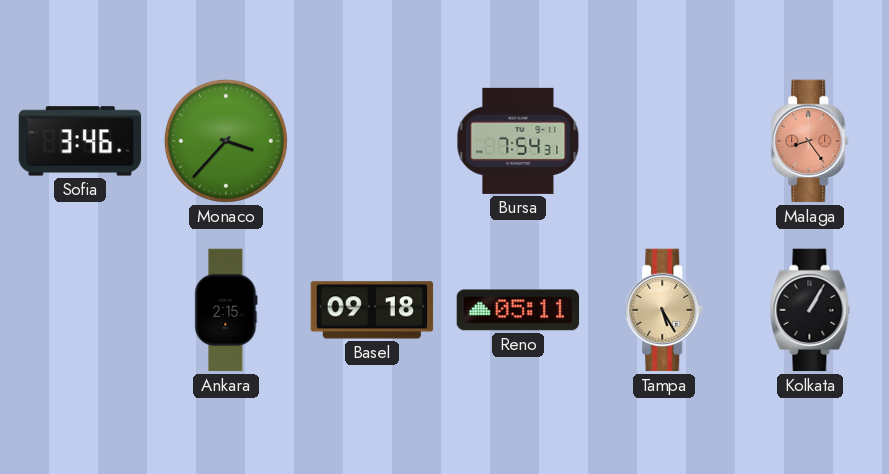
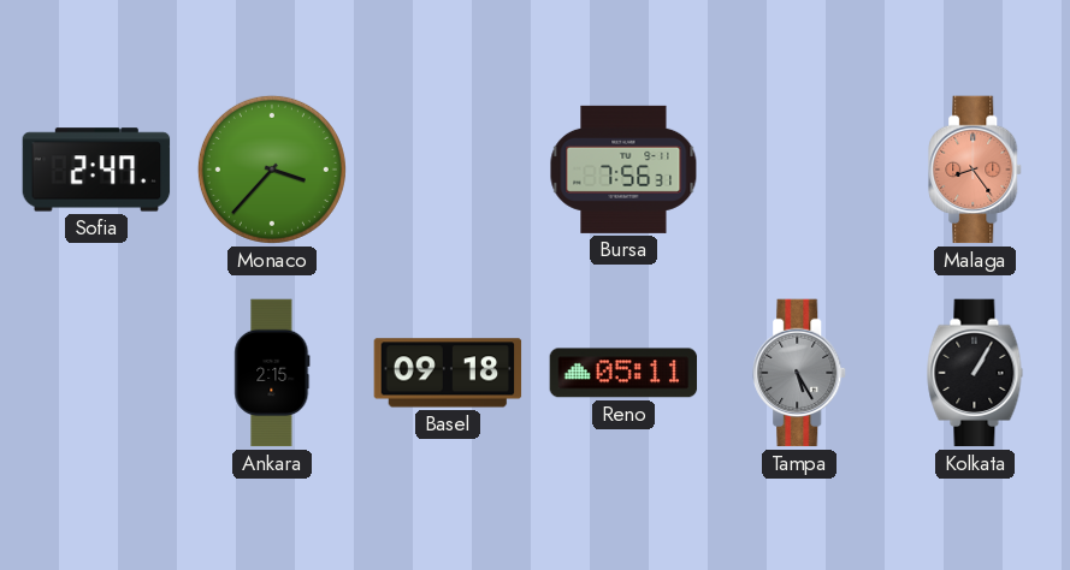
Sofia: 3:46 -> 2:47
Bursa: 7:54 -> 7:56
Tampa dial: champagne -> grey
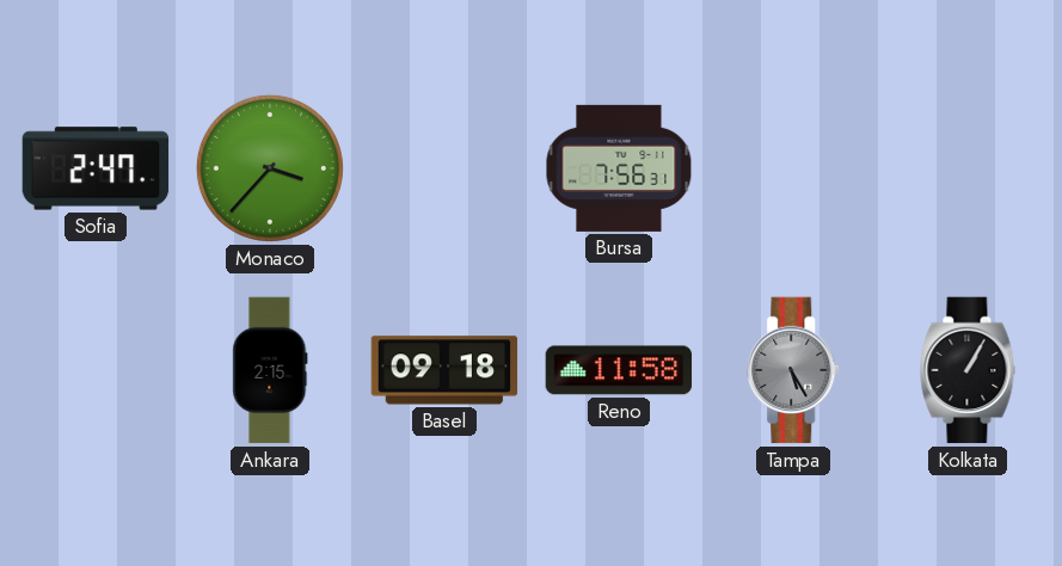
Malaga: 8:24 -> none
Reno: 05:11 -> 11:58
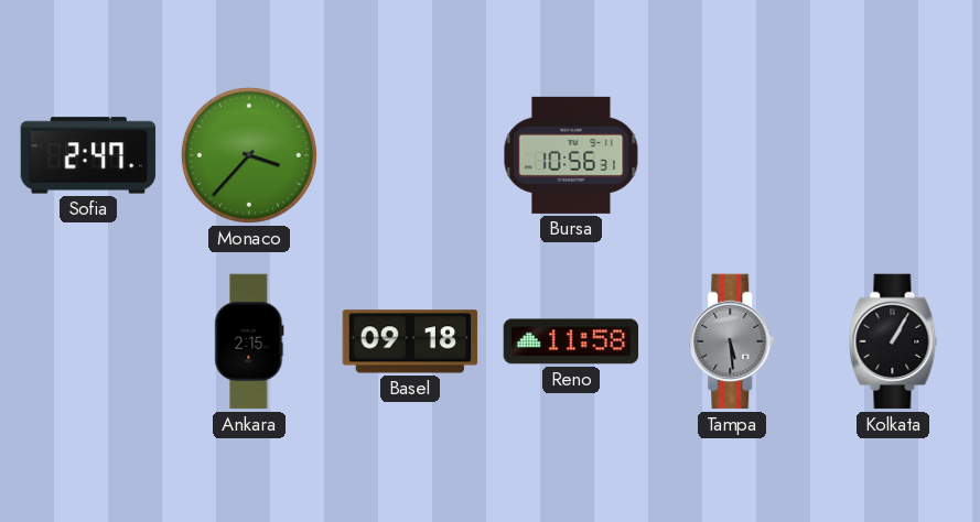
Bursa: 7:56 -> 10:56
Tampa: 5:25 -> 5:29
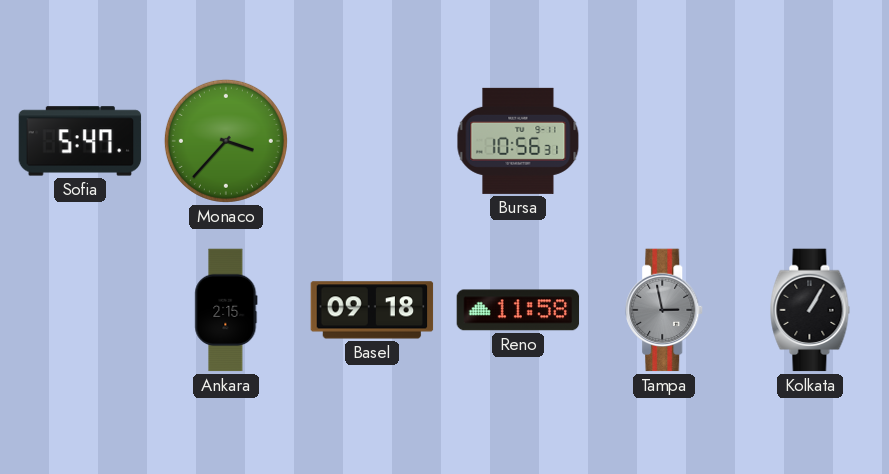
Sofia: 2:47 -> 5:47
Tampa: 5:29 -> 2:58
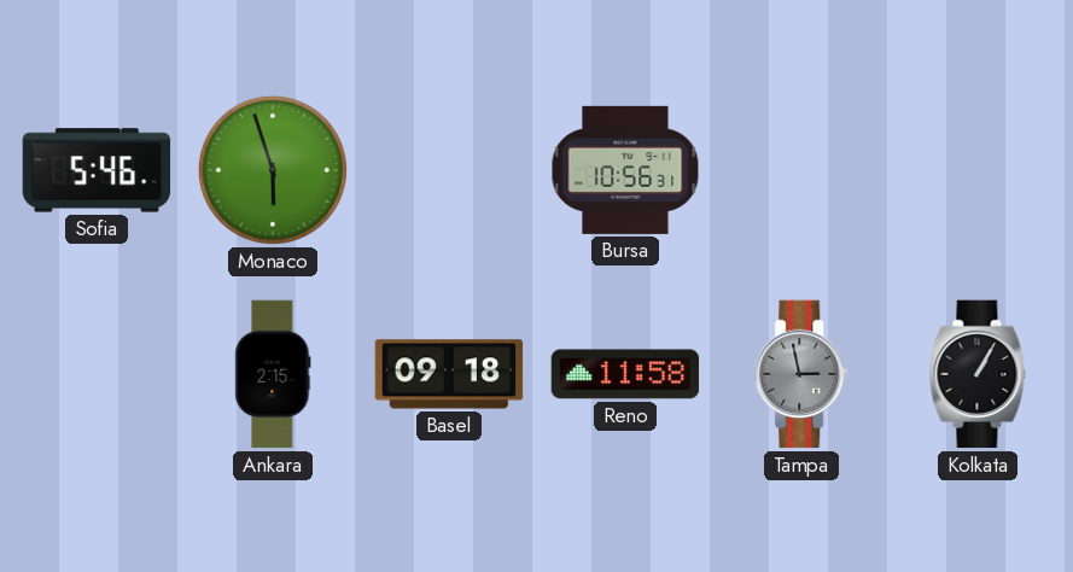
Sofia: 5:47 -> 5:46
Monaco: 3:37 -> 5:57
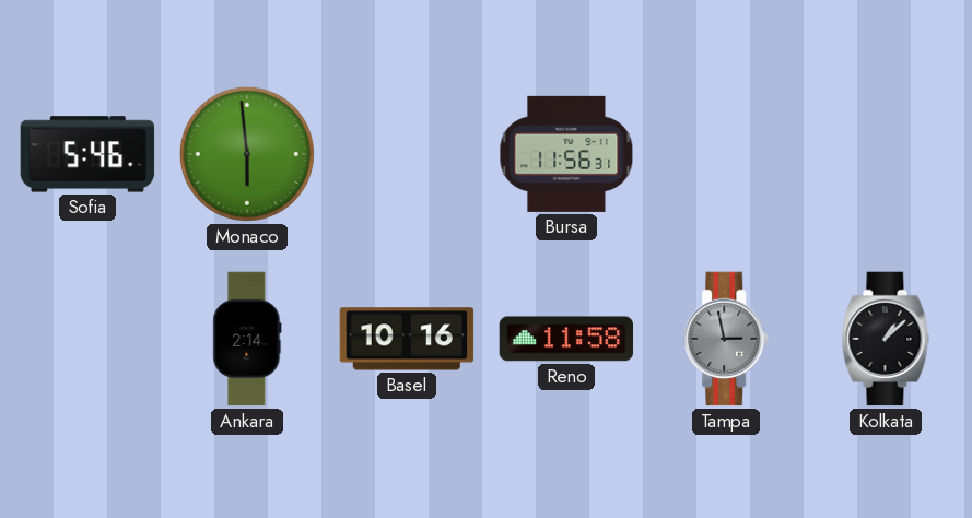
Monaco: 5:57 -> 5:59
Bursa: 10:56 -> 11:56
Ankara: 2:15 -> 2:14
Basel: 09:18 -> 10:16
Kolkata: 1:05 -> 1:08
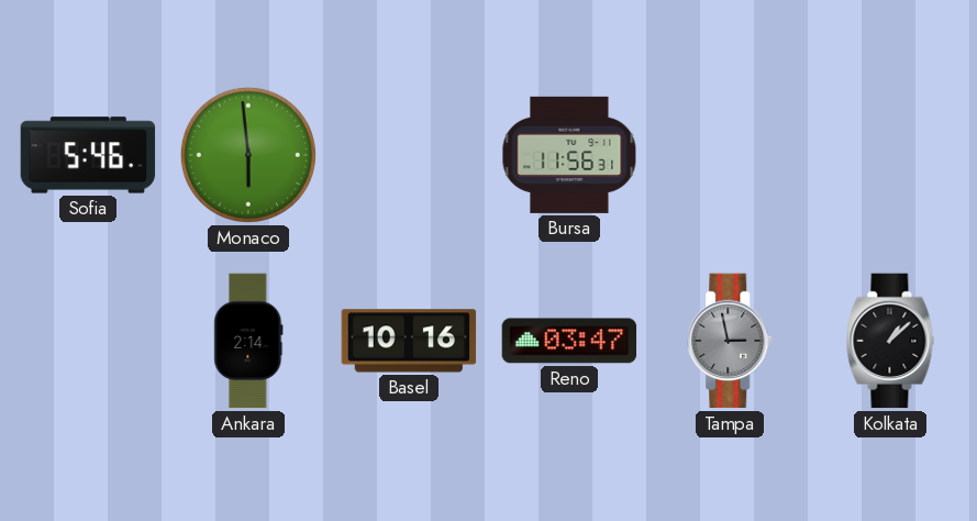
Reno: 11:58 -> 03:47
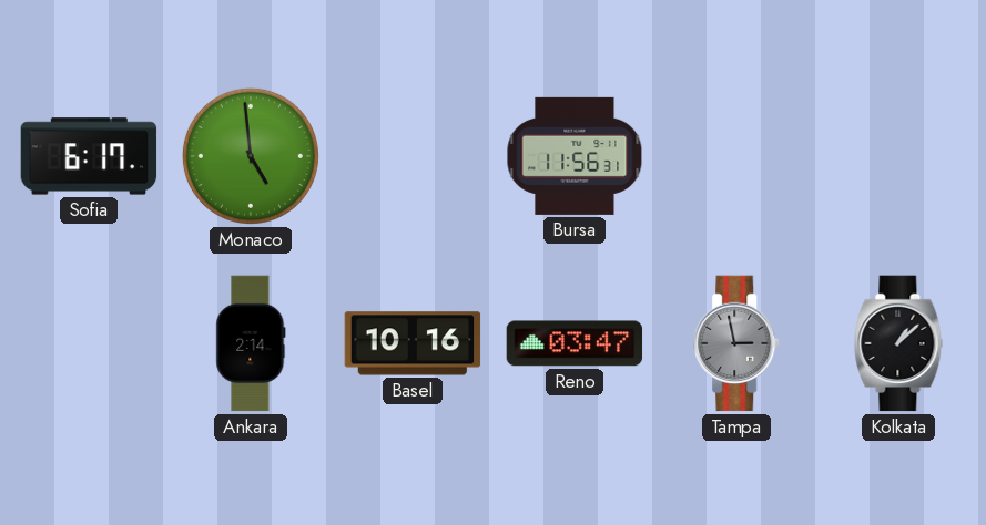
Sofia: 5:46 -> 6:17
Monaco: 5:59 -> 4:59
